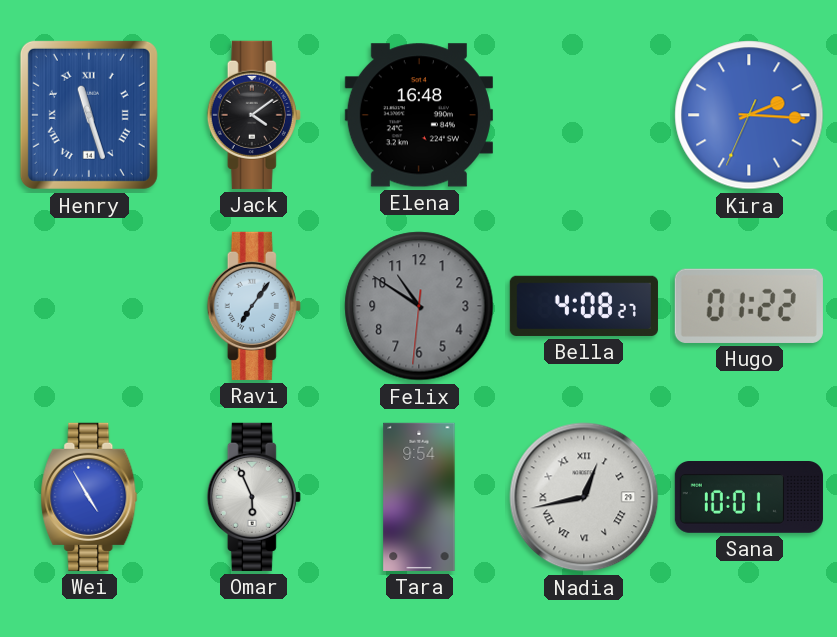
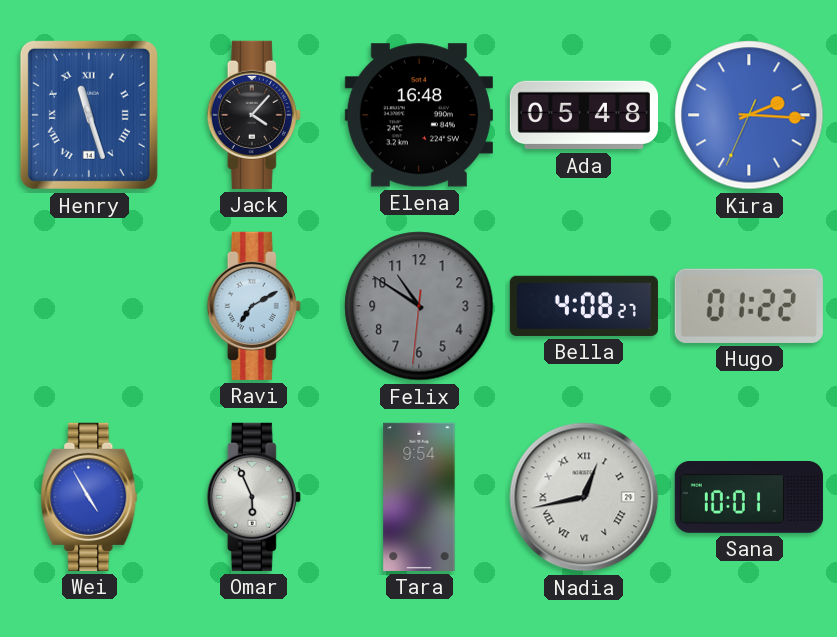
Jack: 4:09 -> 4:07
Ada: none -> 05:48
Ravi: 7:06 -> 7:10
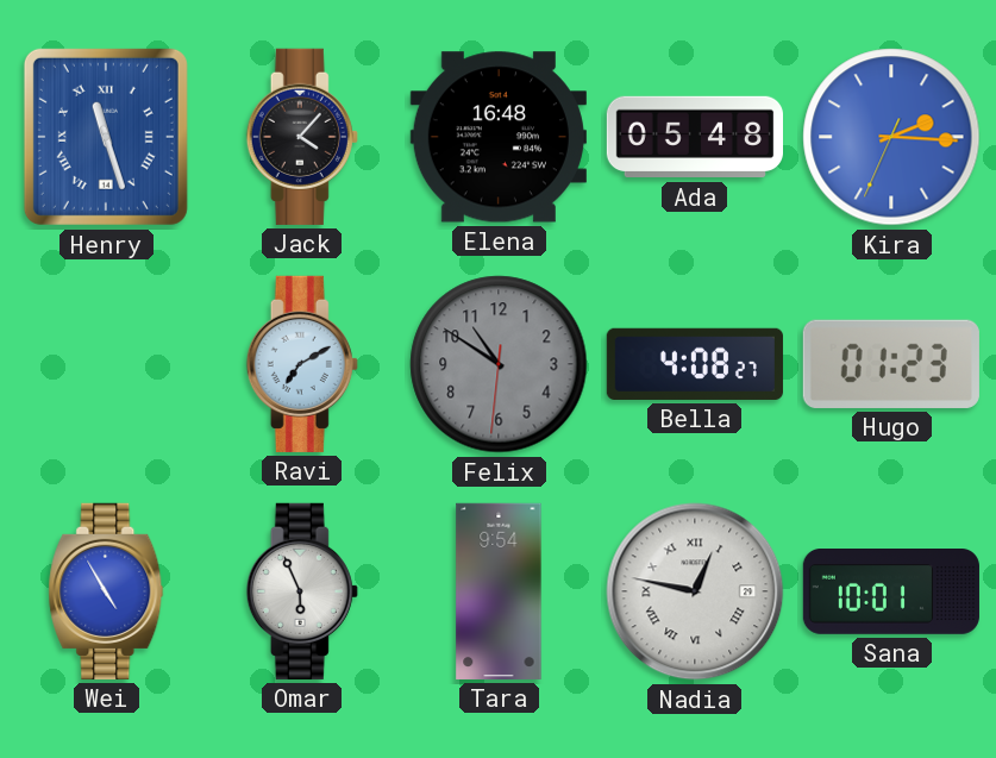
Hugo: 01:22 -> 01:23
Nadia: 12:43 -> 12:47
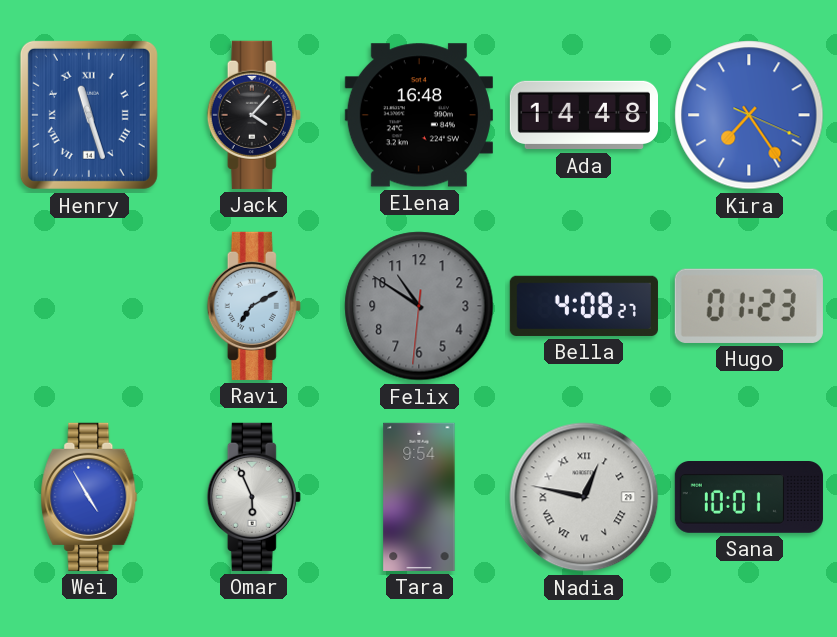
Ada: 05:48 -> 14:48
Kira: 2:15 -> 7:24
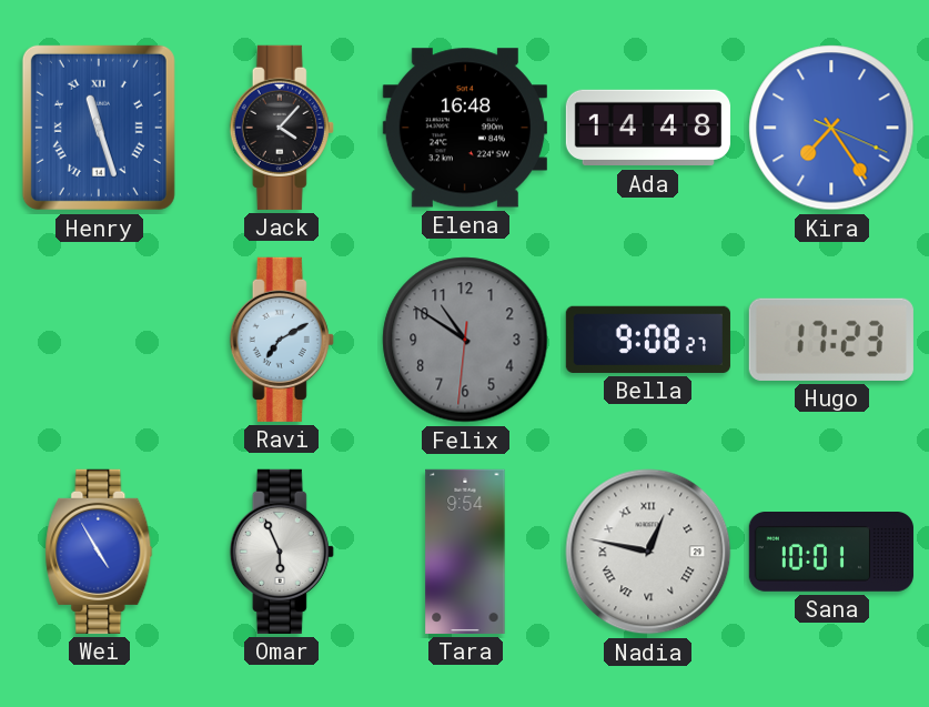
Bella: 4:08 -> 9:08
Hugo: 01:23 -> 17:23
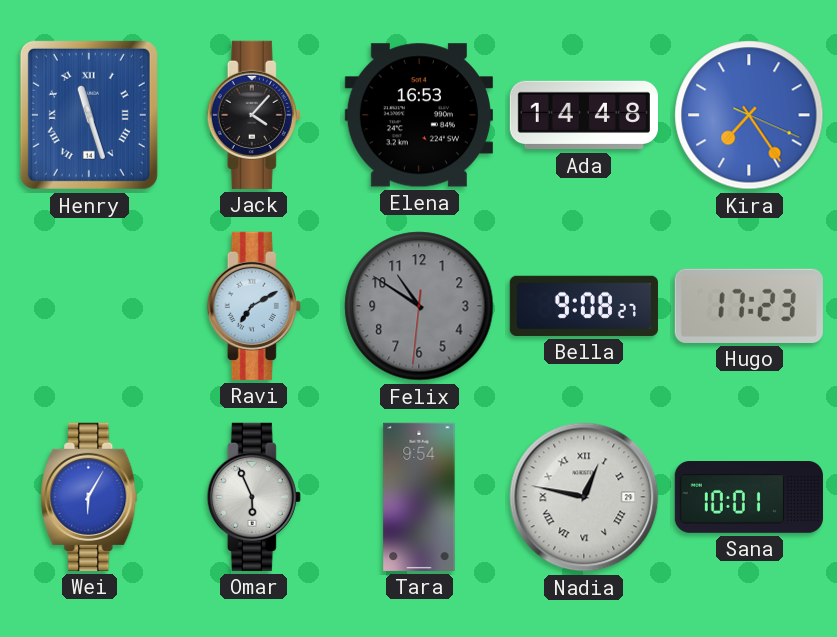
Elena: 16:48 -> 16:53
Wei: 4:55 -> 6:05
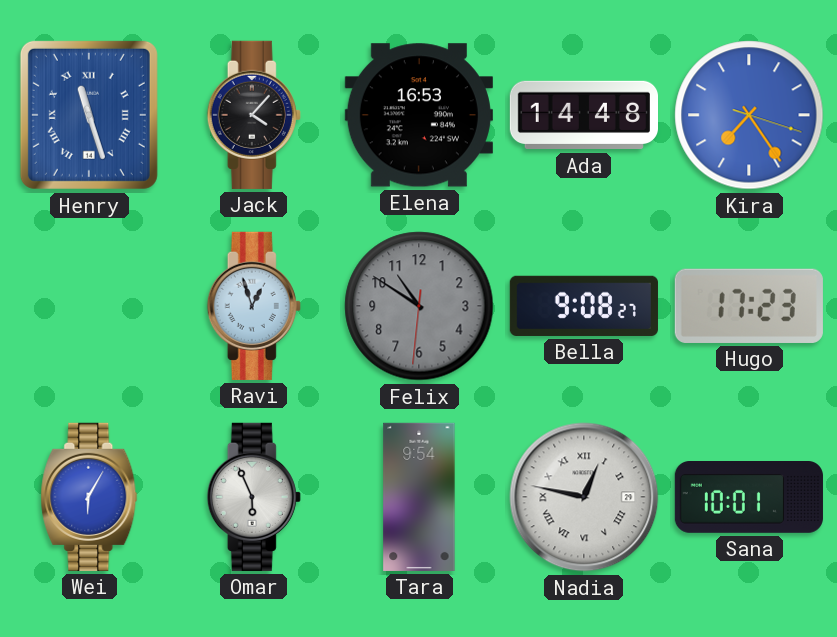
Kira: 7:24:19 -> 7:24:18
Ravi: 7:10 -> 12:57
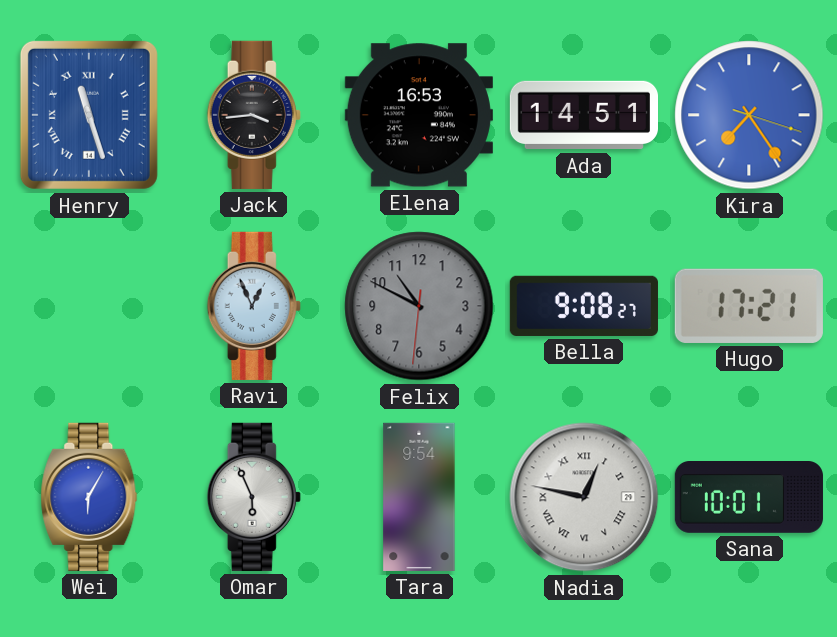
Jack: 4:07 -> 3:44
Ada: 14:48 -> 14:51
Ravi: 12:57 -> 12:56
Felix: 10:50 -> 10:49
Hugo: 17:23 -> 17:21
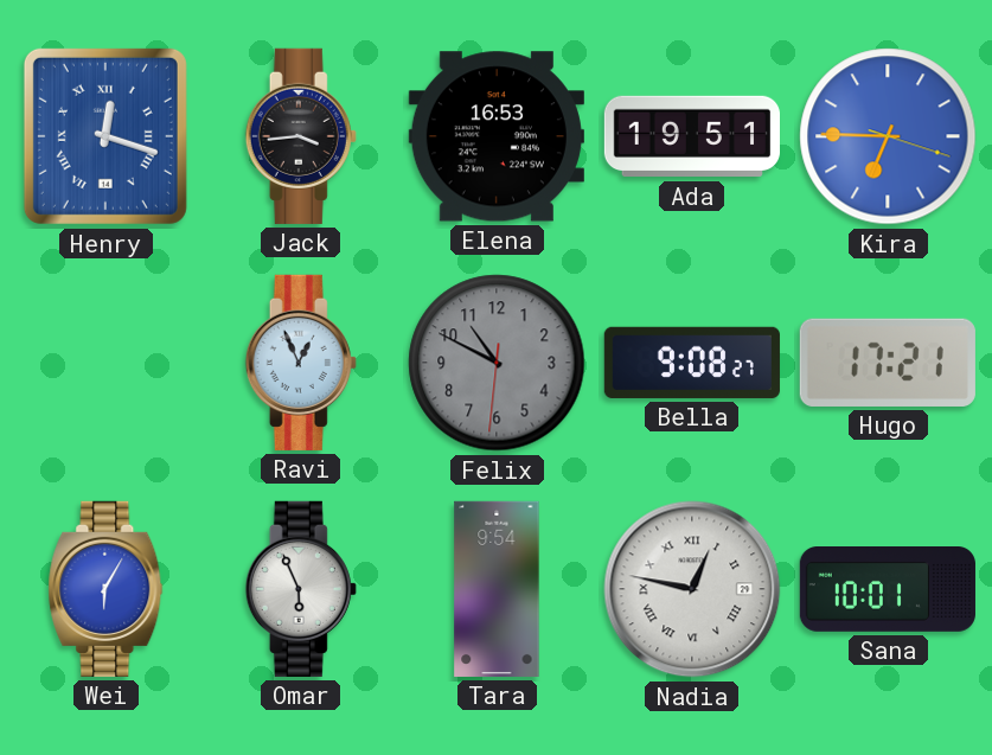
Henry: 11:27 -> 12:18
Ada: 14:51 -> 19:51
Kira: 7:24 -> 6:45
